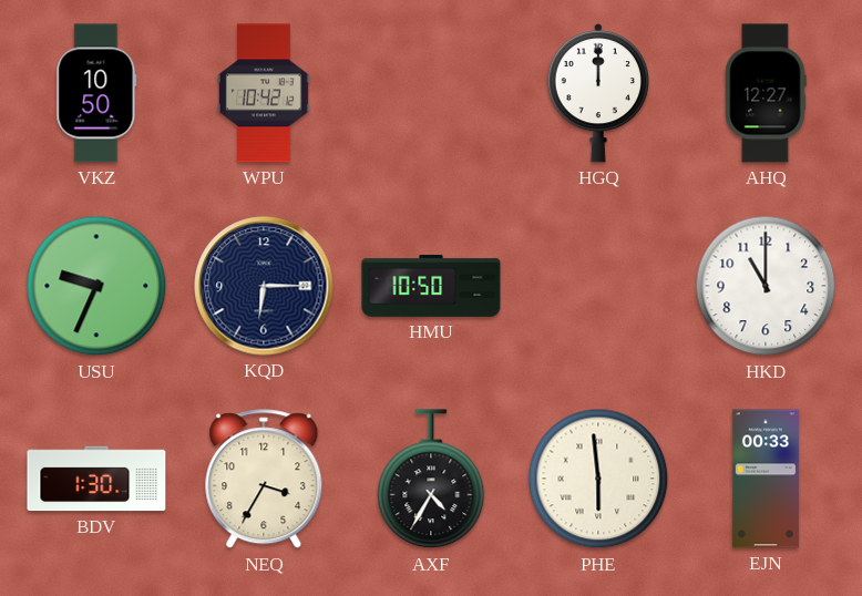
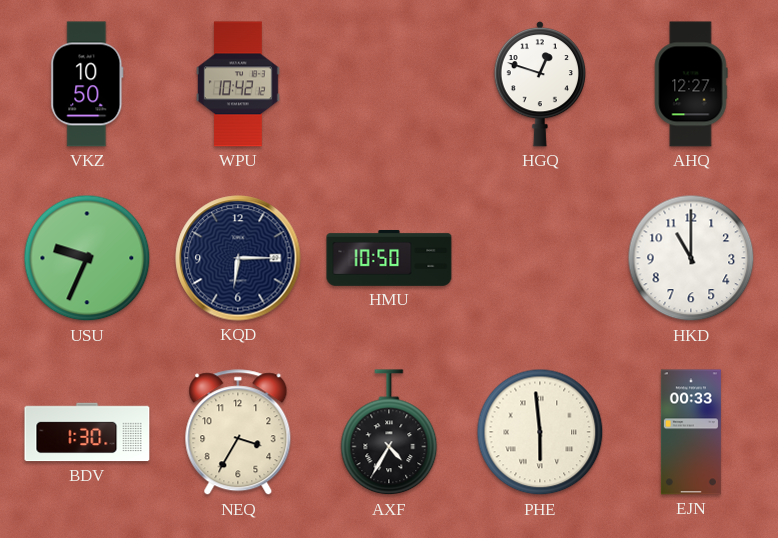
HGQ: 12:00 -> 12:48
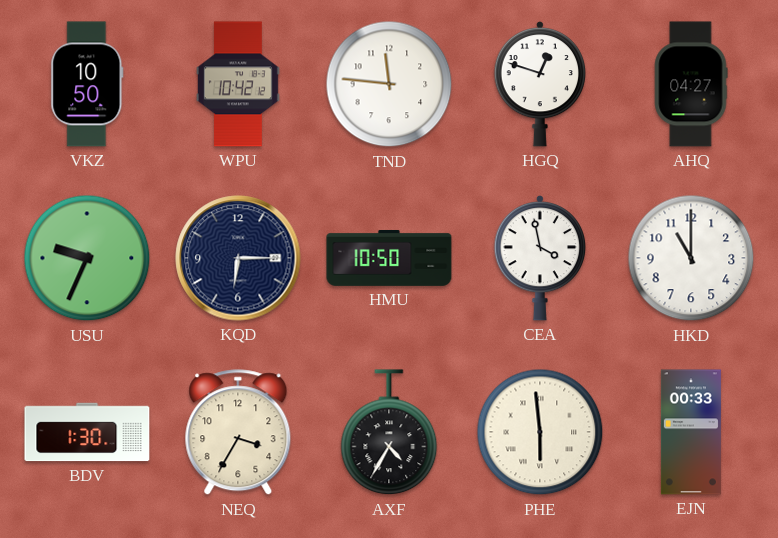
TND: none -> 11:46
AHQ: 12:27 -> 04:27
CEA: none -> 3:58
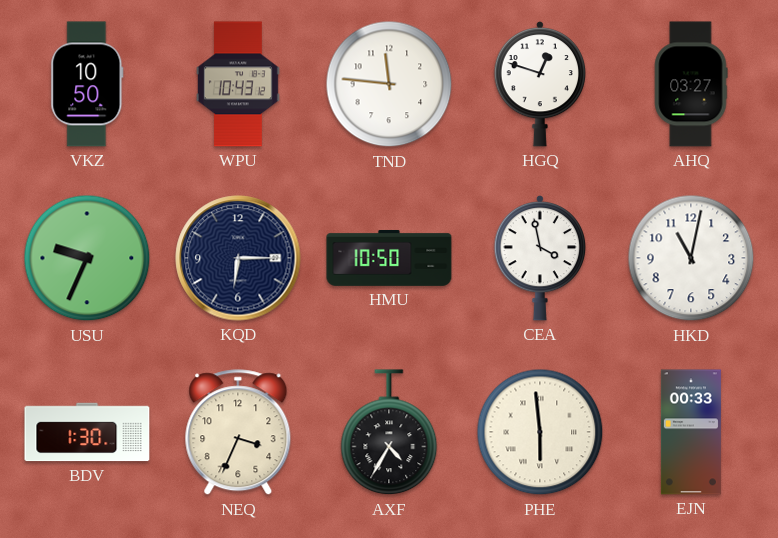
WPU: 10:42 -> 10:43
AHQ: 04:27 -> 03:27
HKD: 11:00 -> 11:02
NEQ: 3:35 -> 3:34
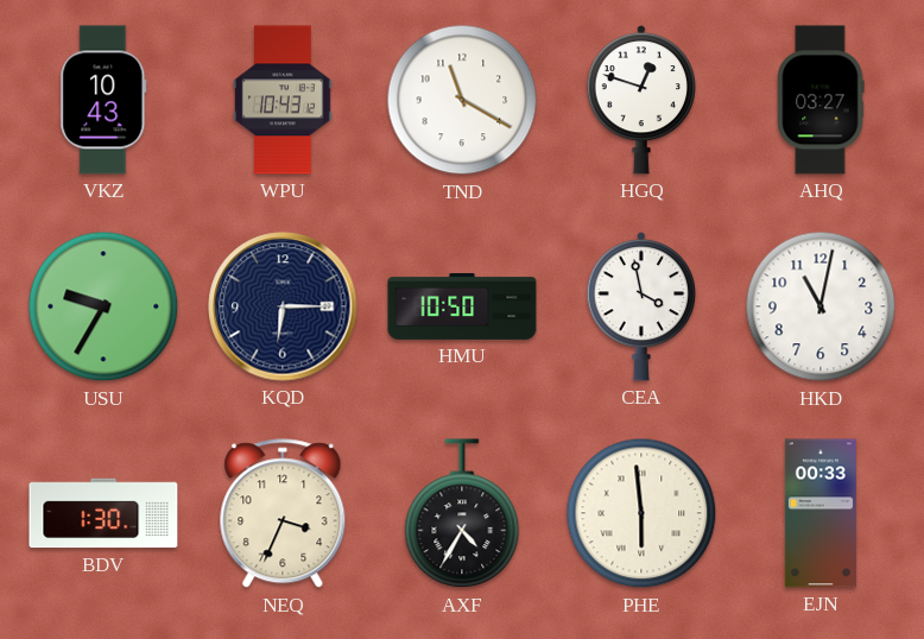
VKZ: 10:50 -> 10:43
TND: 11:46 -> 11:20
USU: 9:34 -> 9:35
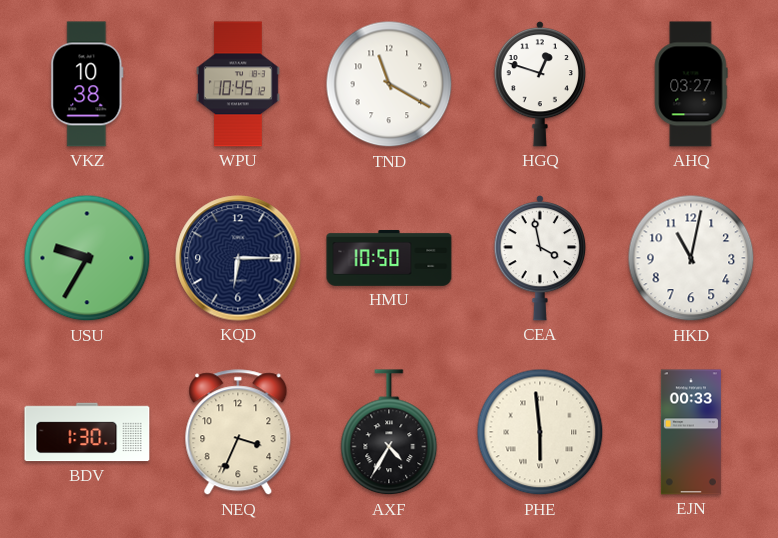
VKZ: 10:43 -> 10:38
WPU: 10:43 -> 10:45
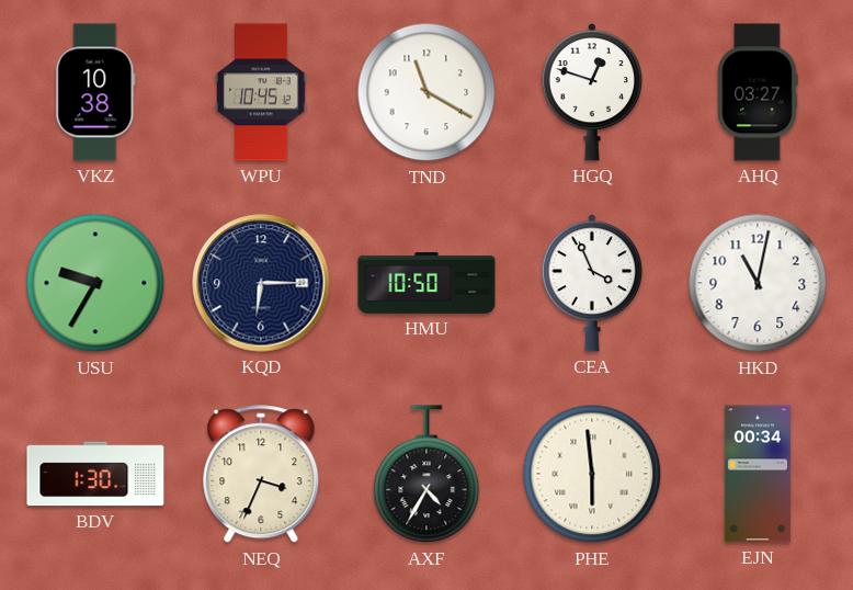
CEA: 3:58 -> 3:56
EJN: 00:33 -> 00:34
